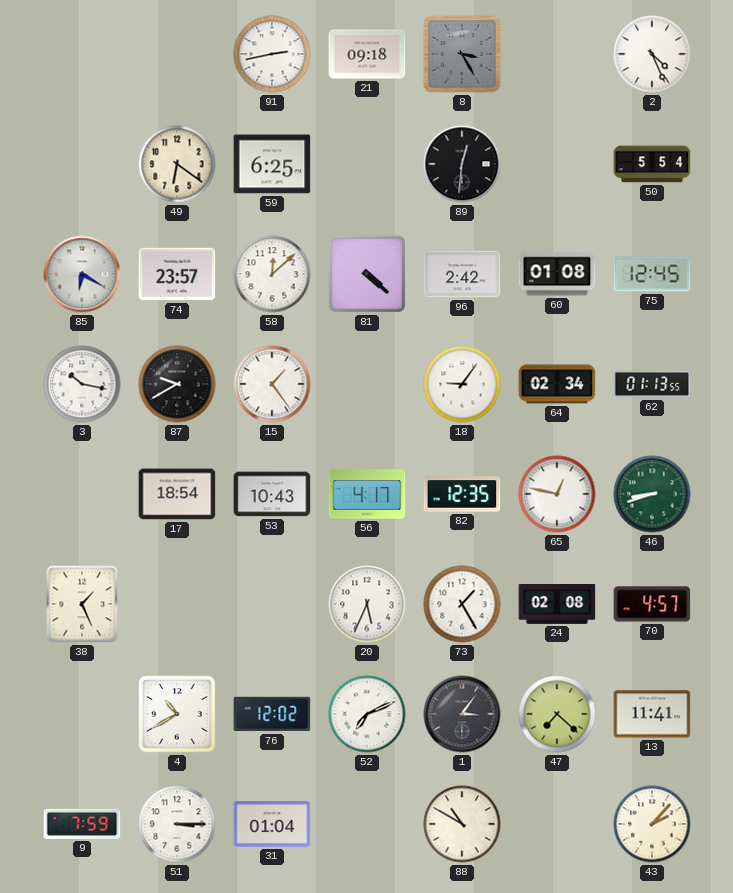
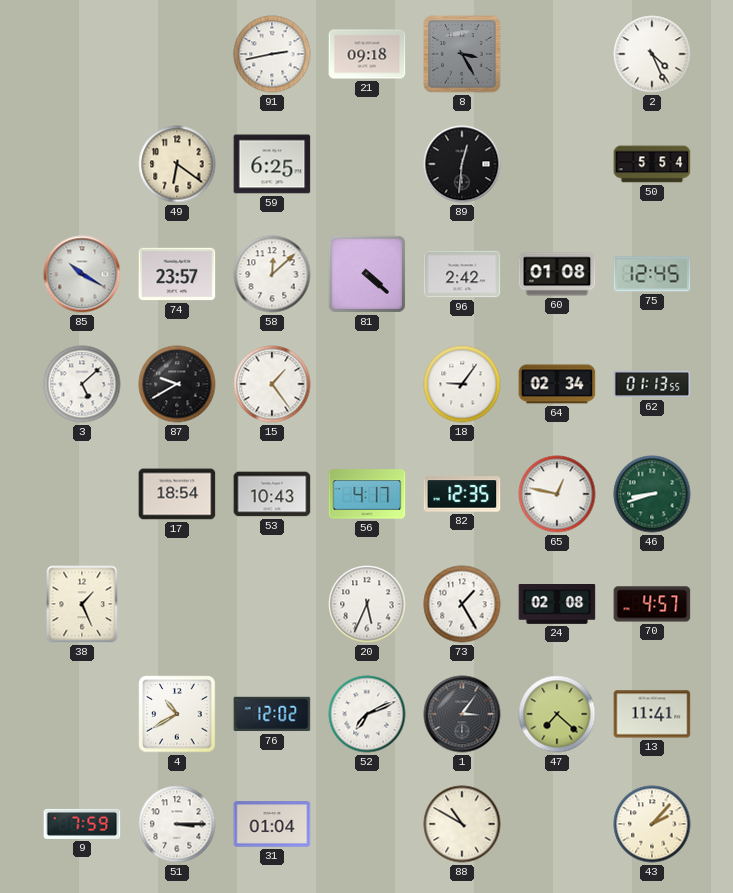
85: 6:20 -> 10:20
3: 10:17 -> 5:08
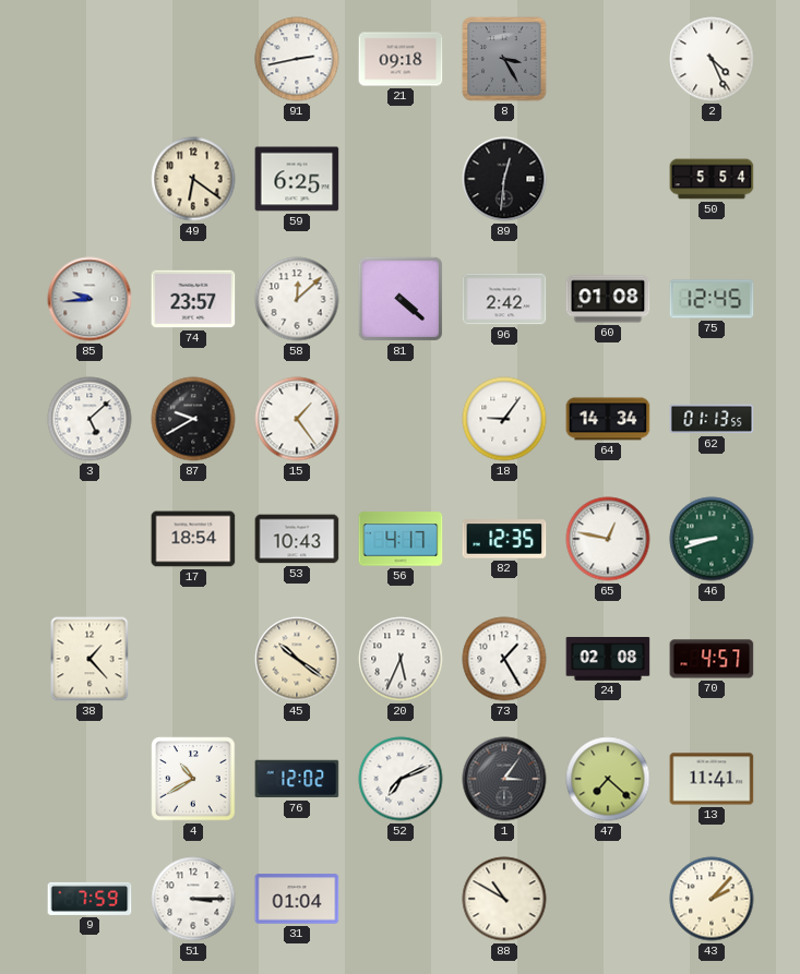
85: 10:20 -> 9:44
64: 02:34 -> 14:34
38: 1:26 -> 1:23
45: none -> 10:21
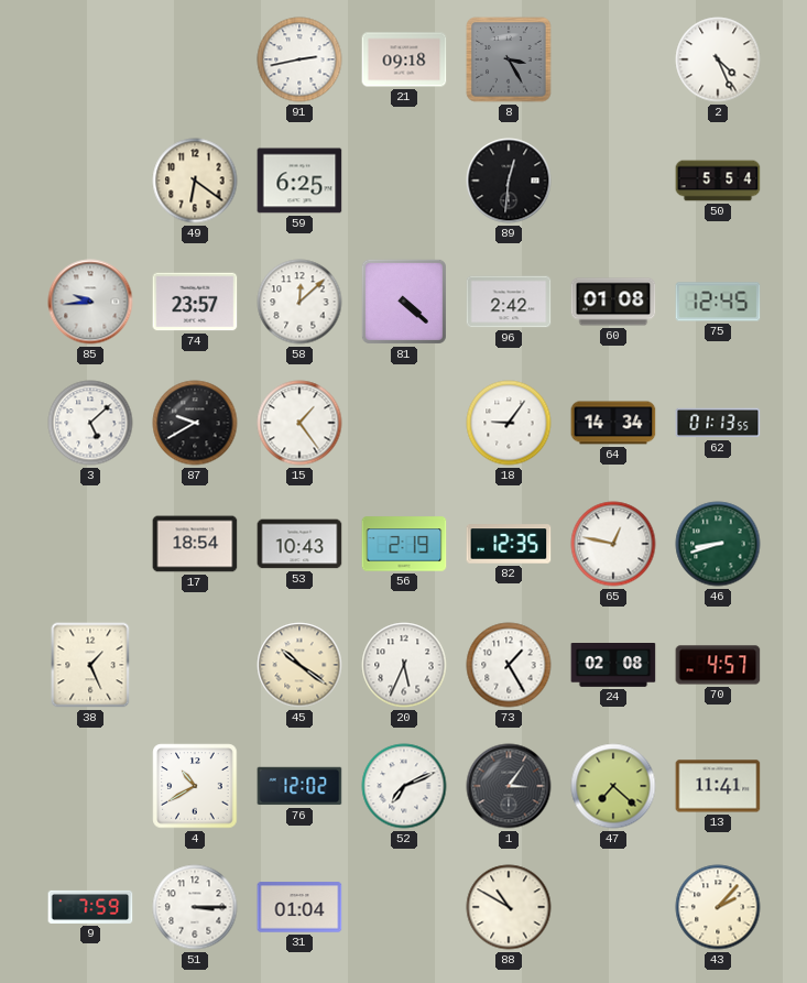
56: 4:17 -> 2:19
38: 1:23 -> 1:26
